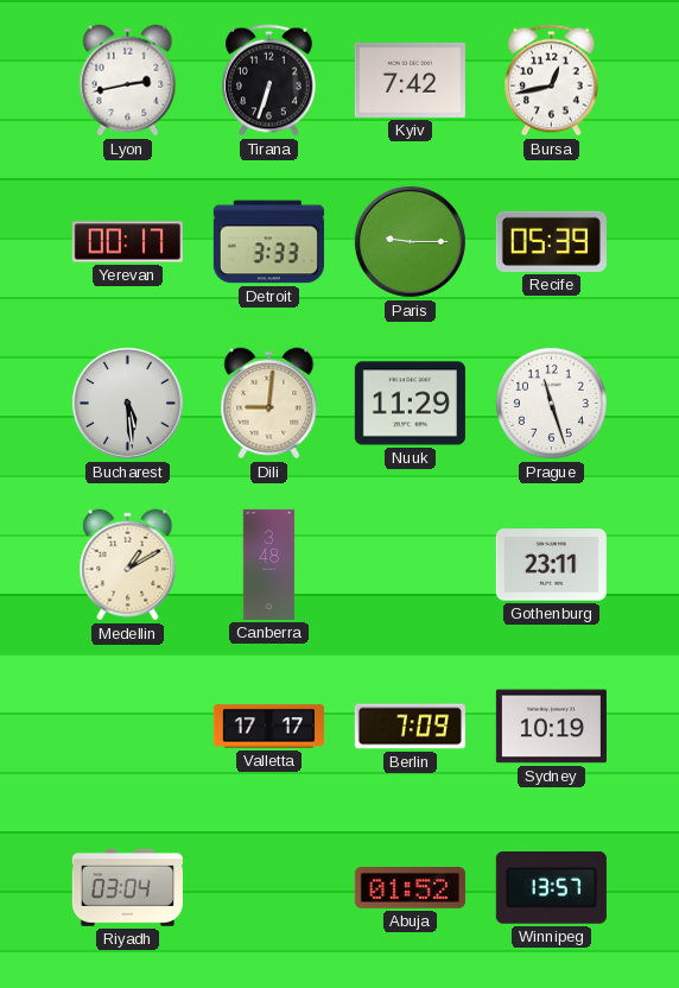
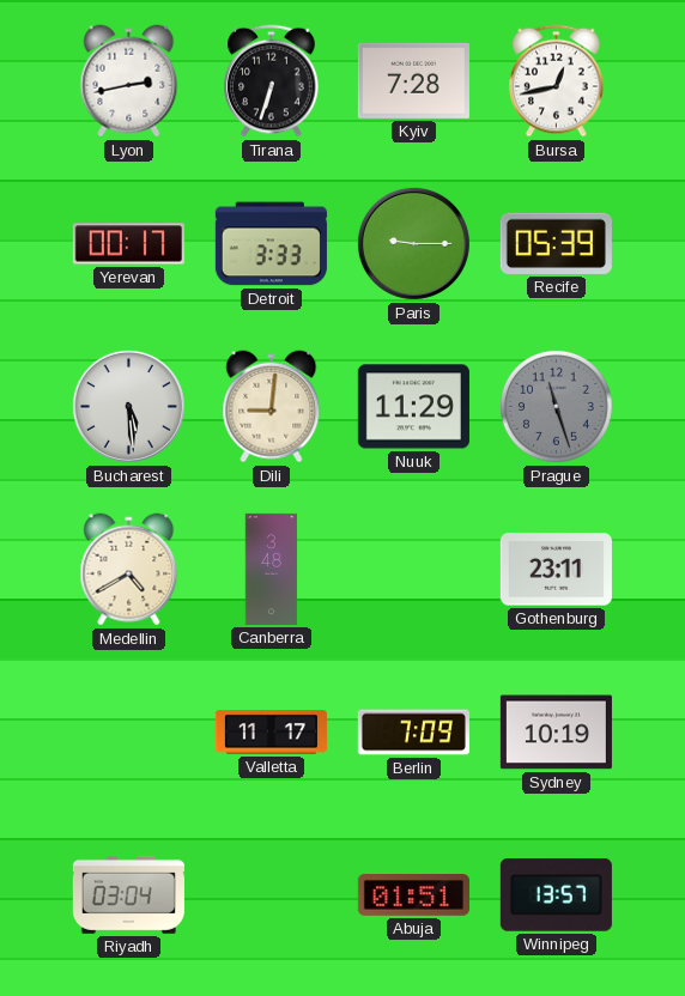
Kyiv: 7:42 -> 7:28
Prague dial: white -> grey
Medellin: 1:10 -> 4:40
Valletta: 17:17 -> 11:17
Abuja: 01:52 -> 01:51
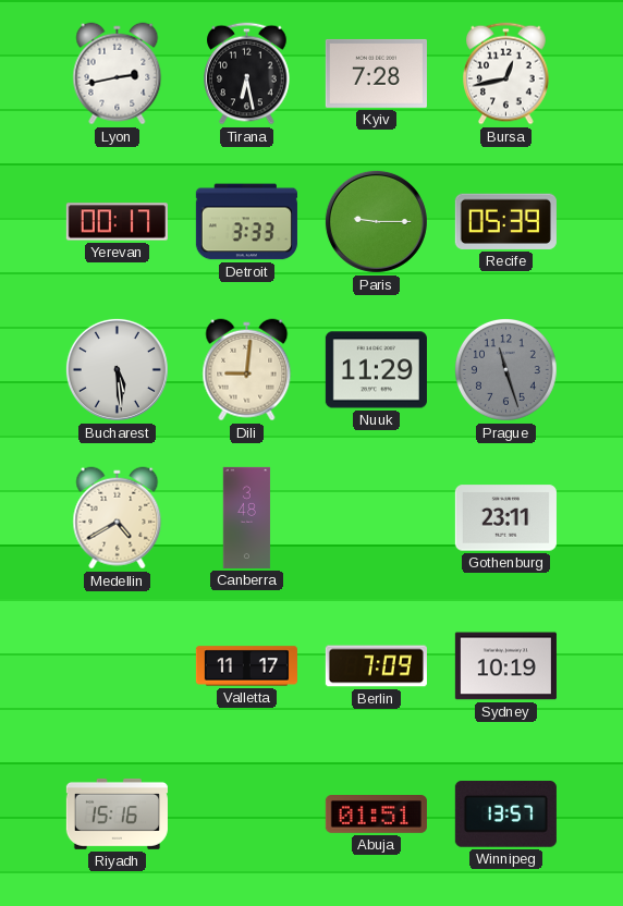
Tirana: 6:33 -> 6:28
Riyadh: 03:04 -> 15:16
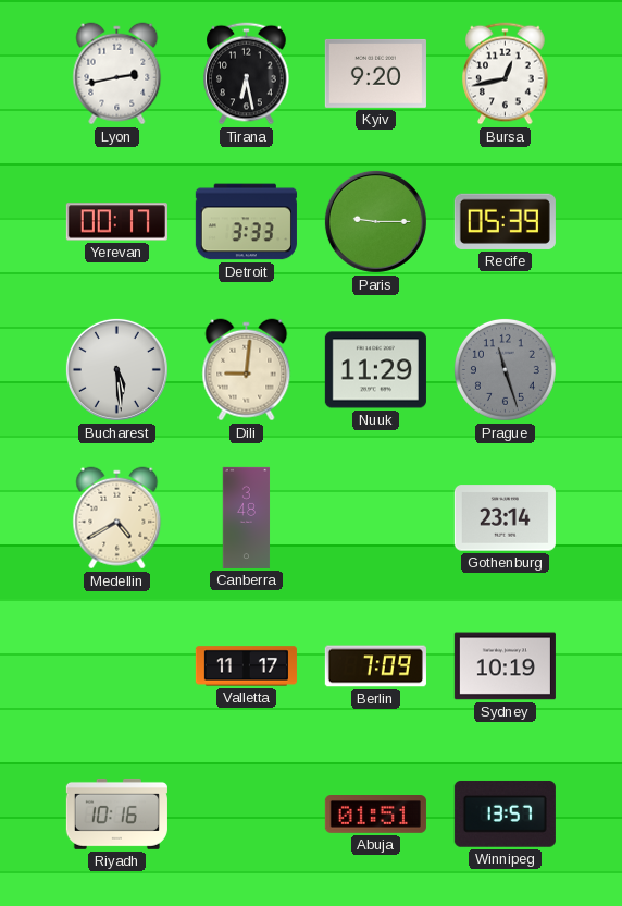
Kyiv: 7:28 -> 9:20
Gothenburg: 23:11 -> 23:14
Riyadh: 15:16 -> 10:16
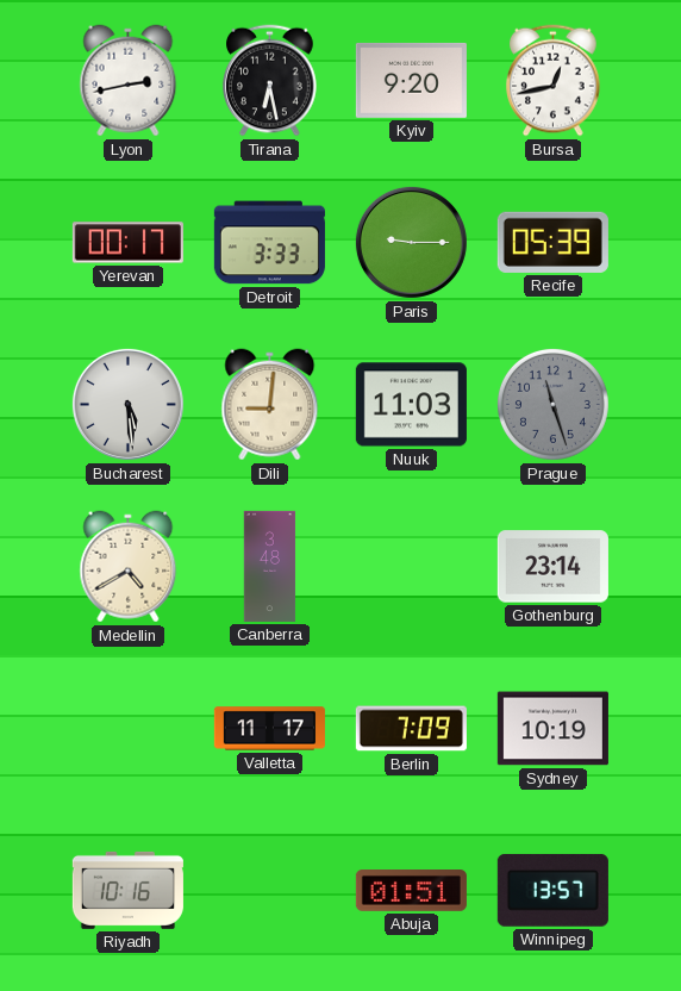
Nuuk: 11:29 -> 11:03
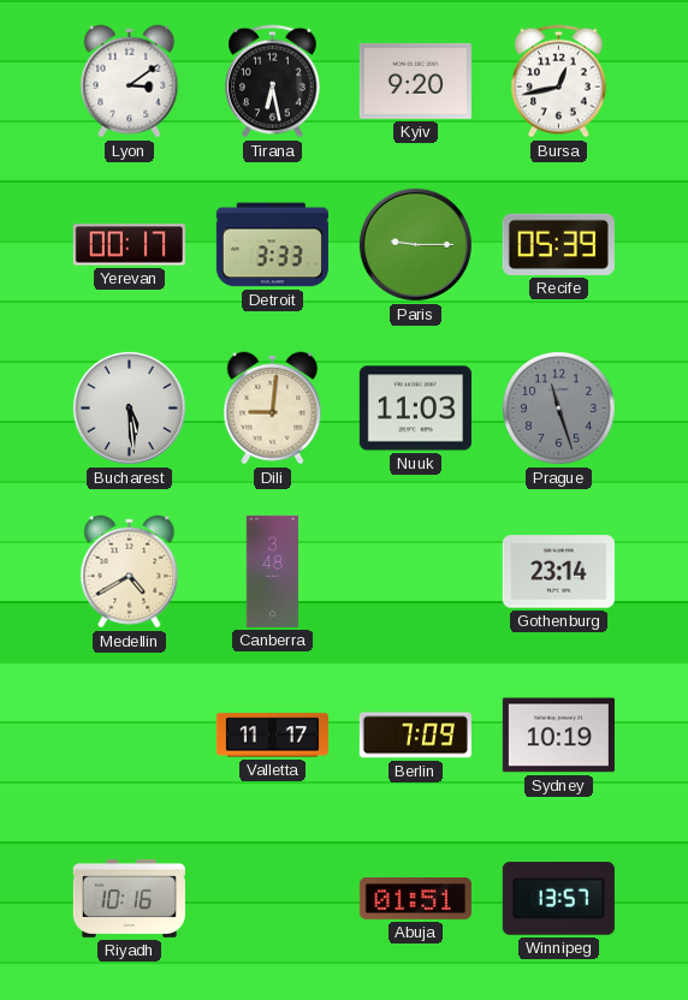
Lyon: 2:43 -> 3:09
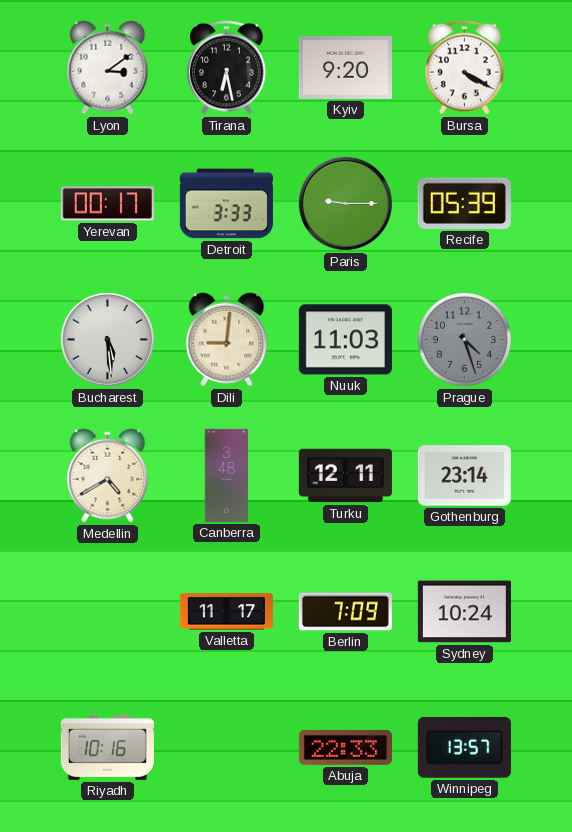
Bursa: 12:43 -> 4:20
Prague: 11:27 -> 4:27
Turku: none -> 12:11
Sydney: 10:19 -> 10:24
Abuja: 01:51 -> 22:33
